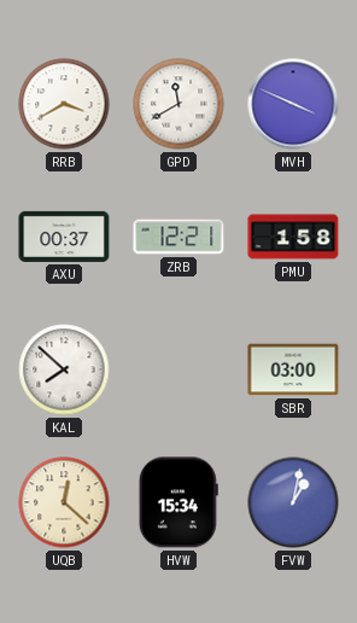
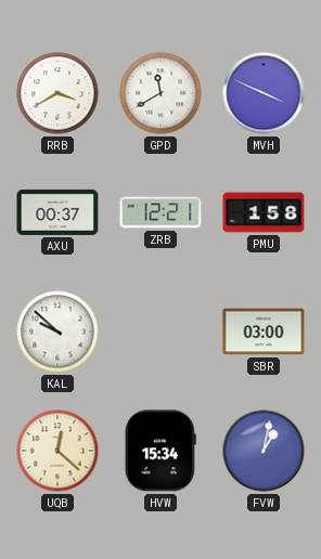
KAL: 7:52 -> 9:52
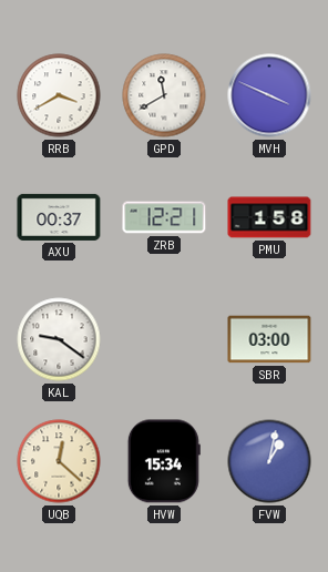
KAL: 9:52 -> 9:21
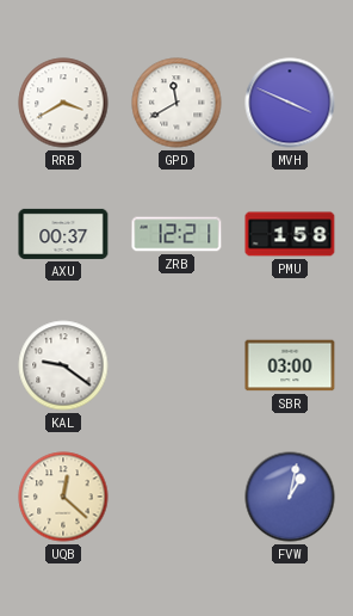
HVW: 15:34 -> none
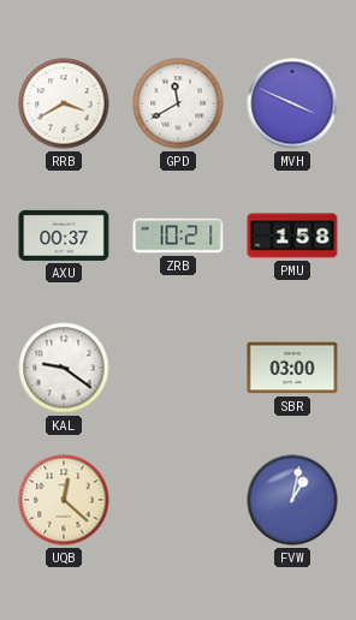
ZRB: 12:21 -> 10:21
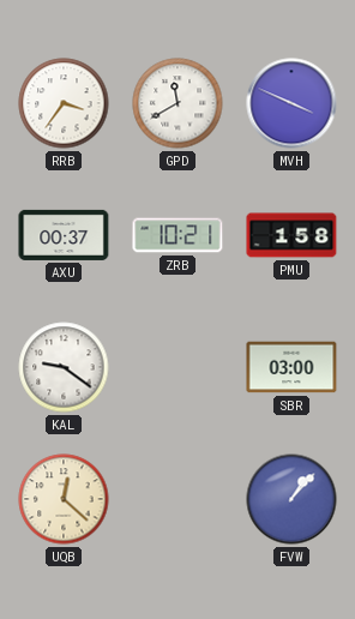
RRB: 3:40 -> 3:36
FVW: 1:02 -> 1:07
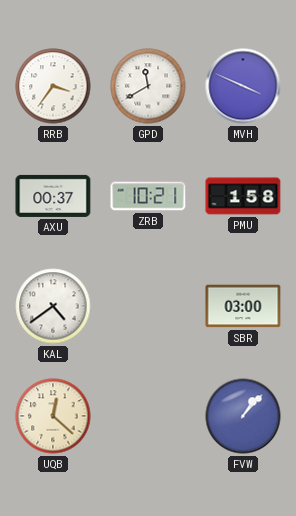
KAL: 9:21 -> 4:39
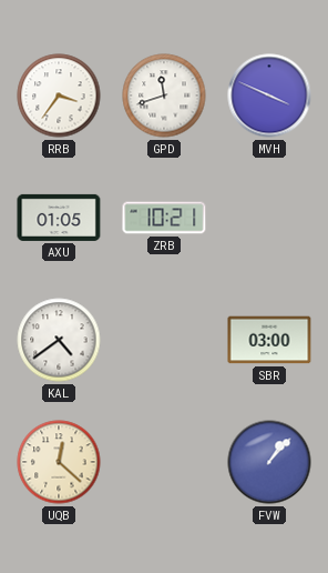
GPD: 11:40 -> 11:42
AXU: 00:37 -> 01:05
PMU: 1:58 -> none
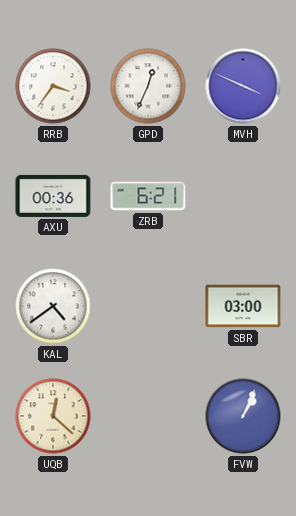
GPD: 11:42 -> 12:34
AXU: 01:05 -> 00:36
ZRB: 10:21 -> 6:21
FVW: 1:07 -> 1:04
